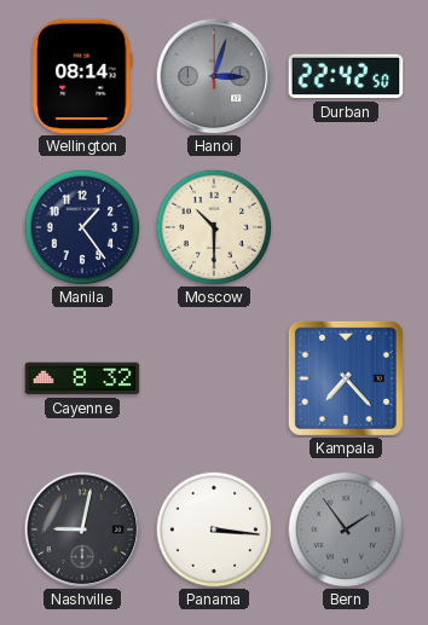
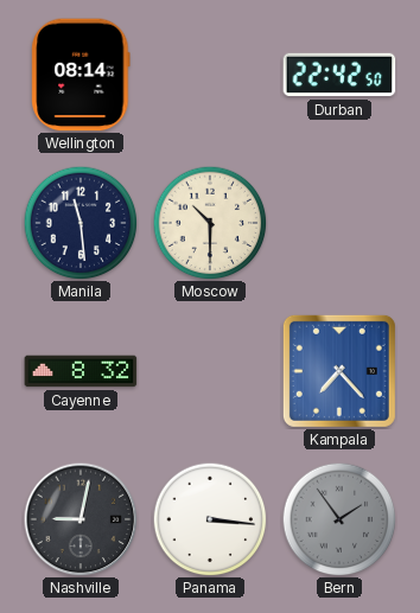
Hanoi: 3:03 -> none
Manila: 1:24 -> 11:29
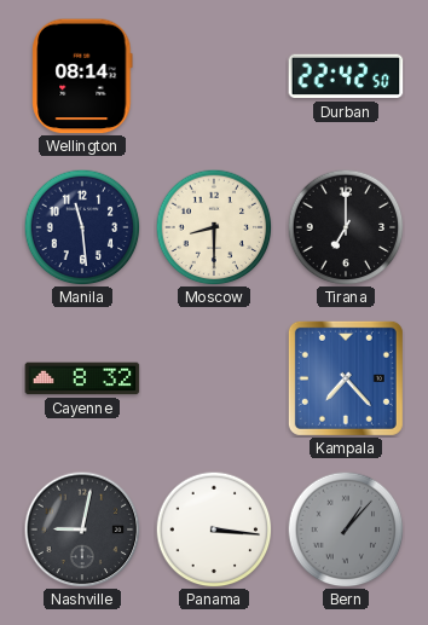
Moscow: 10:30 -> 8:30
Tirana: none -> 7:00
Bern: 1:54 -> 1:07
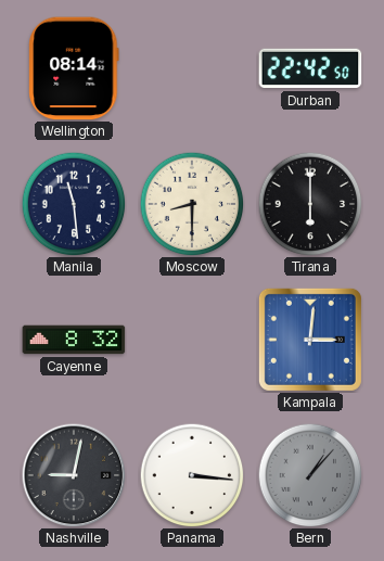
Tirana: 7:00 -> 6:00
Kampala: 7:23 -> 3:01
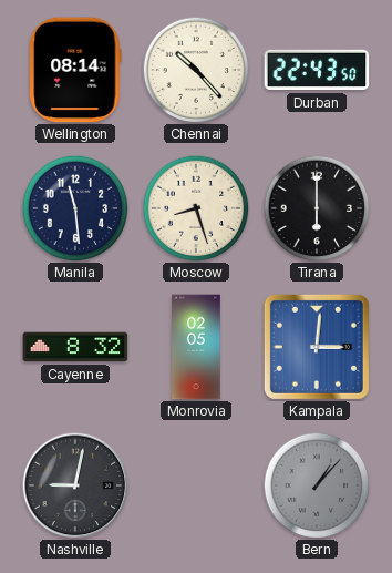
Chennai: none -> 10:23
Durban: 22:42 -> 22:43
Moscow: 8:30 -> 8:27
Monrovia: none -> 02:05
Panama: 3:16 -> none
